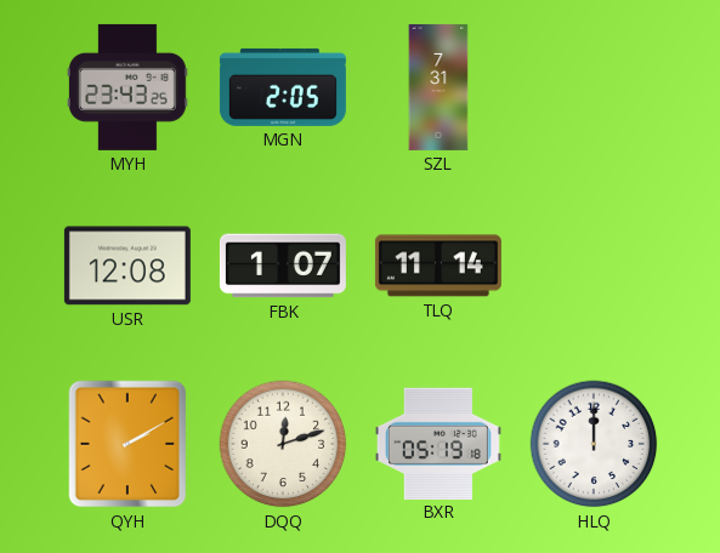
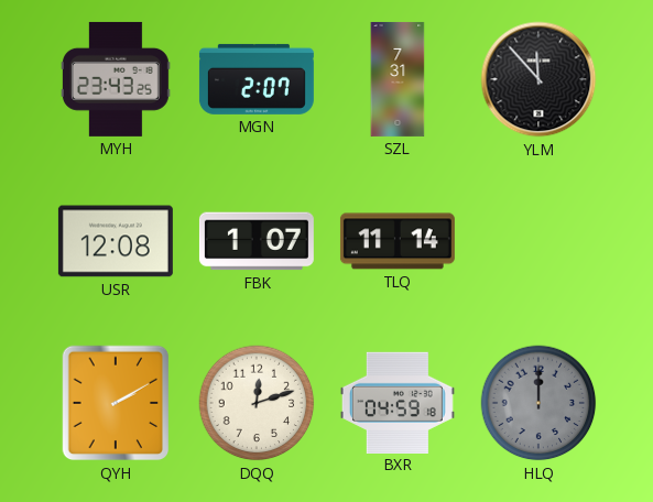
MGN: 2:05 -> 2:07
YLM: none -> 11:53
BXR: 05:19 -> 04:59
HLQ dial: white -> grey
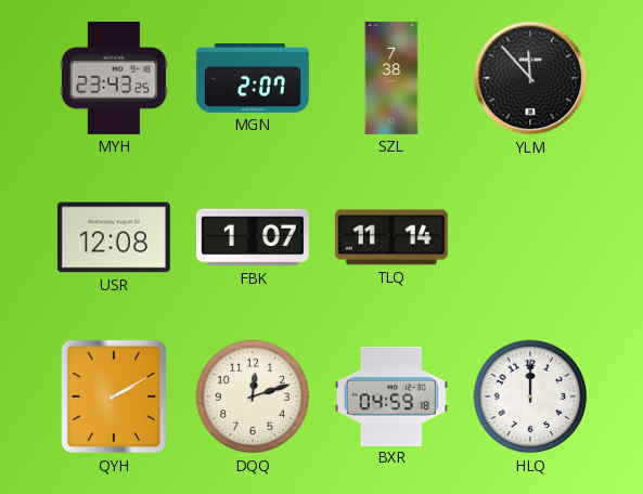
SZL: 7:31 -> 7:38
HLQ dial: grey -> white
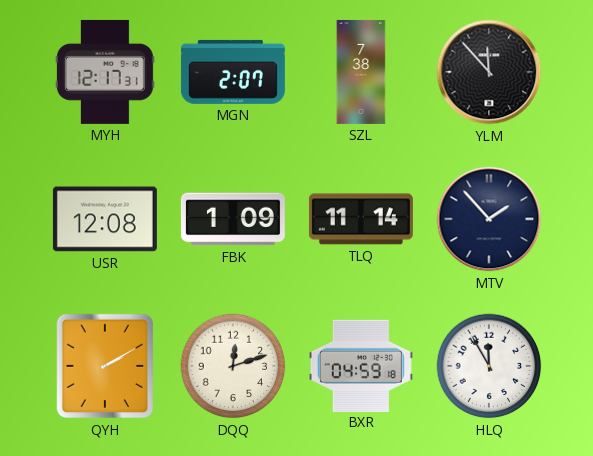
MYH: 23:43 -> 12:17
FBK: 1:07 -> 1:09
MTV: none -> 1:53
HLQ: 12:00 -> 11:55
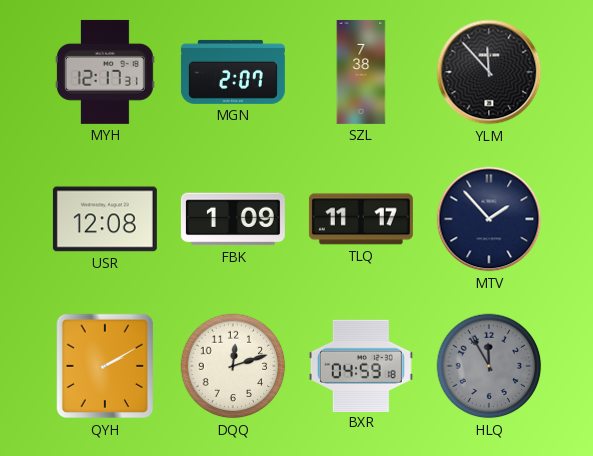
TLQ: 11:14 -> 11:17
HLQ dial: white -> grey
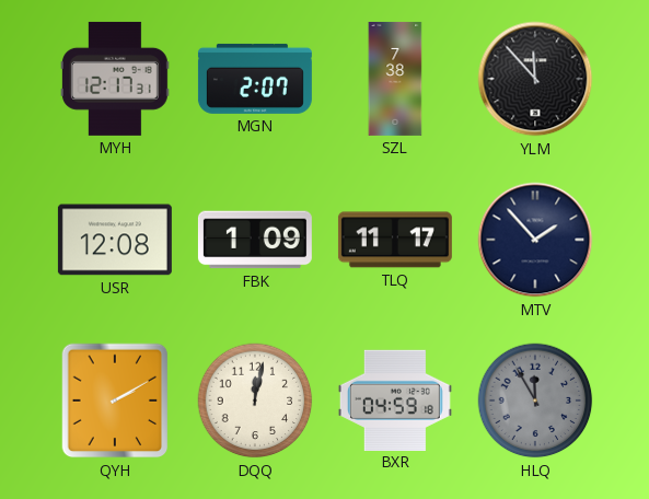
DQQ: 12:12 -> 12:02
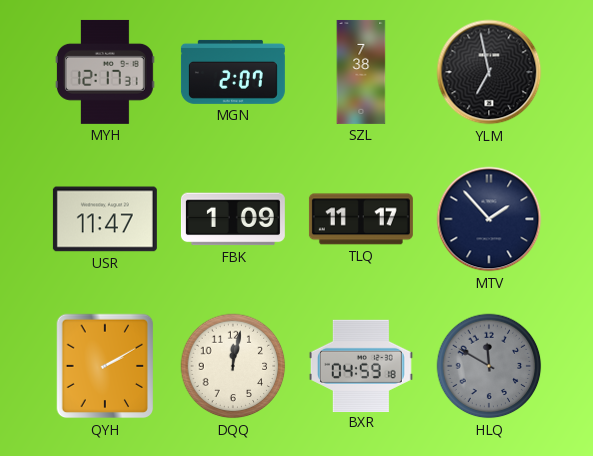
YLM: 11:53 -> 6:58
USR: 12:08 -> 11:47
HLQ: 11:55 -> 11:50
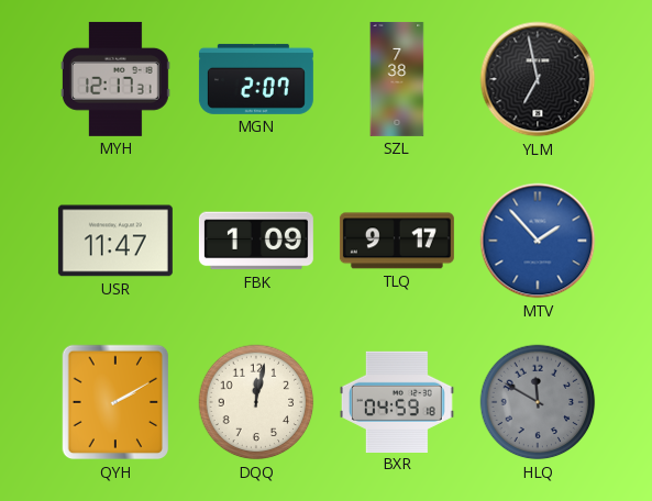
TLQ: 11:17 -> 9:17
MTV dial: navy -> blue
